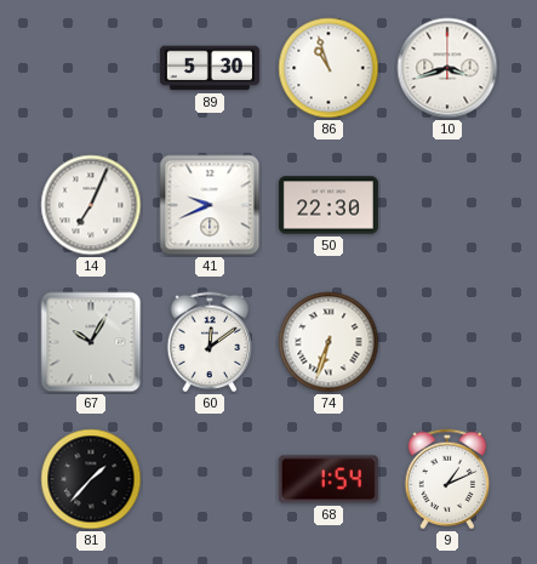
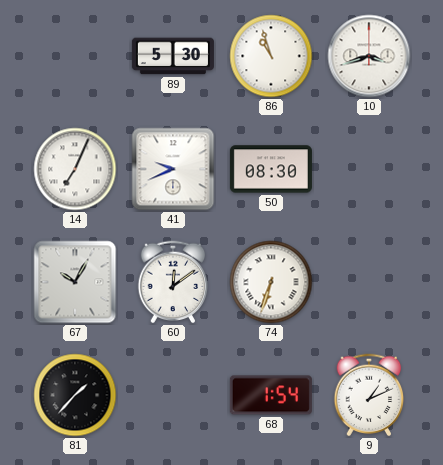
50: 22:30 -> 08:30
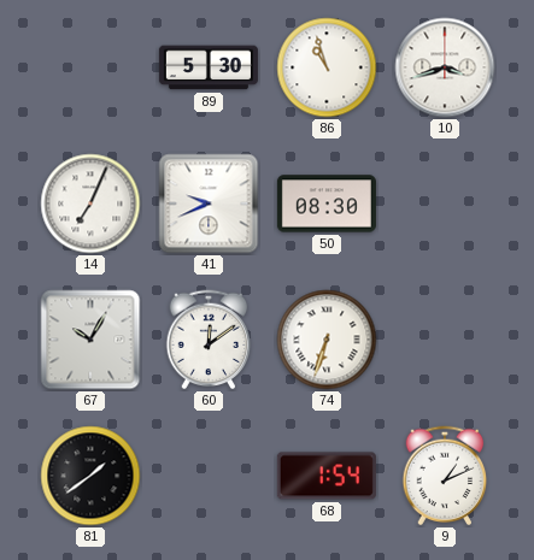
81: 1:37 -> 1:39
